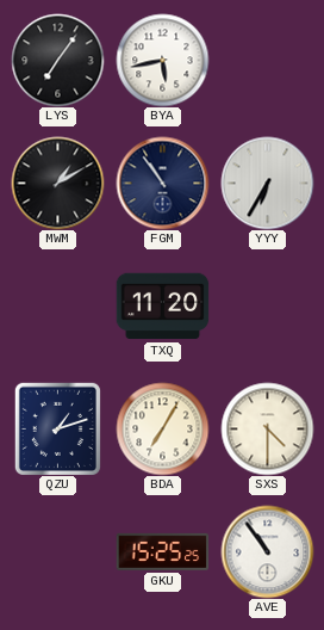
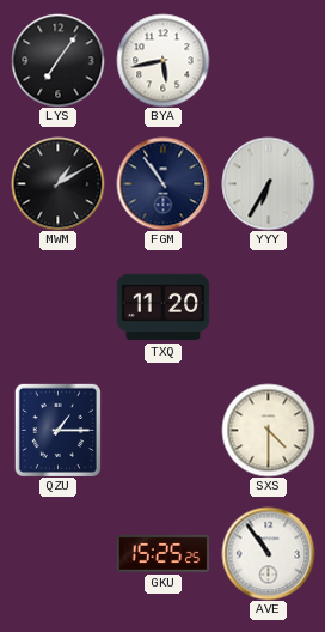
QZU: 1:12 -> 1:15
BDA: 7:05 -> none
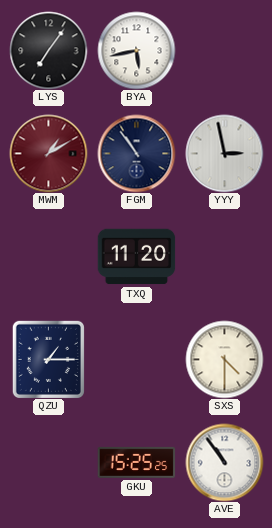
MWM dial: black -> burgundy
YYY: 6:35 -> 2:58
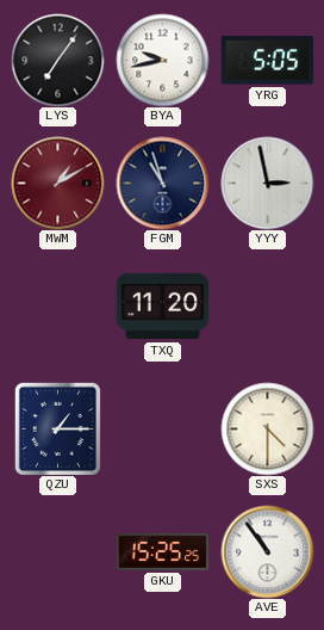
BYA: 5:43 -> 9:43
YRG: none -> 5:05
FGM: 10:54 -> 10:57
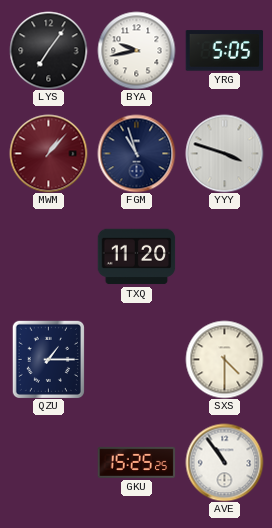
MWM: 1:10 -> 1:07
YYY: 2:58 -> 3:48
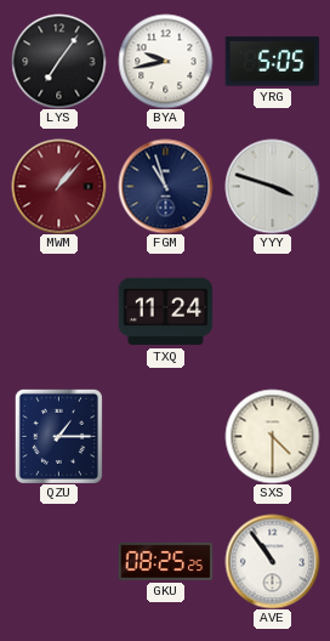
TXQ: 11:20 -> 11:24
GKU: 15:25 -> 08:25
